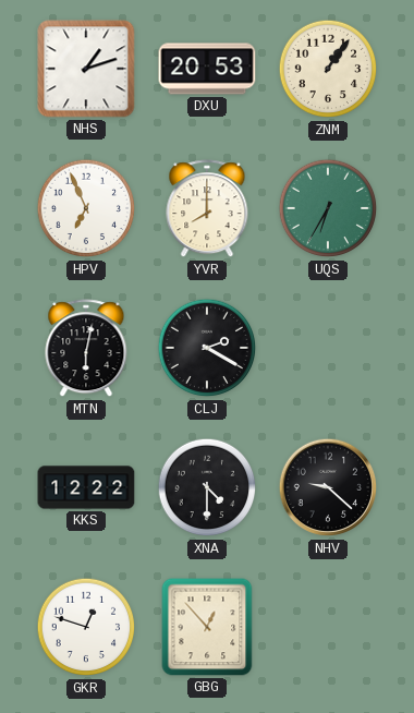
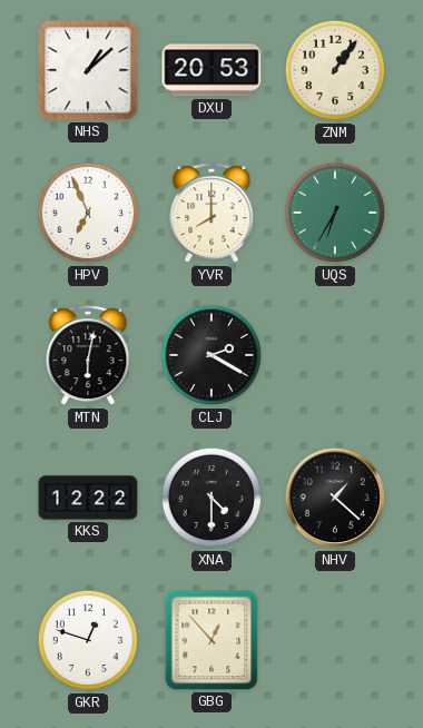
NHS: 1:12 -> 1:08
NHV: 9:22 -> 1:22
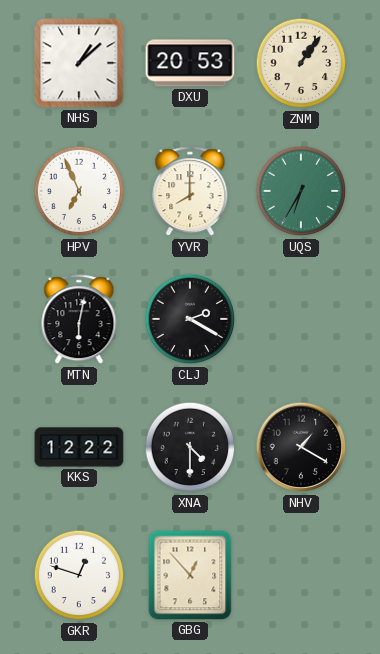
NHV: 1:22 -> 1:20
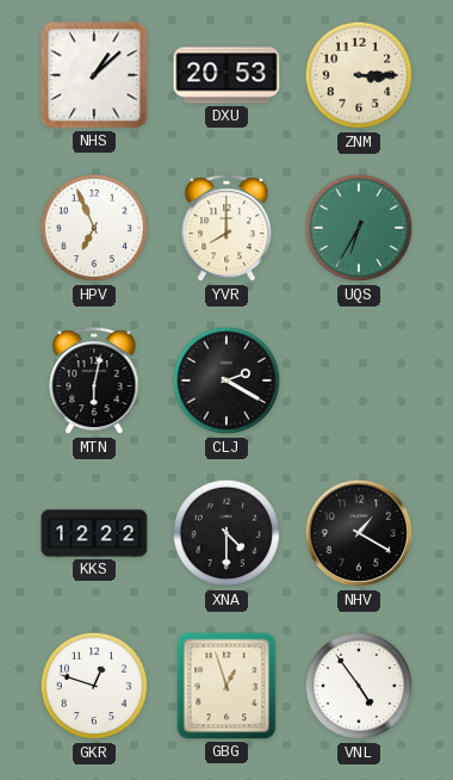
ZNM: 1:06 -> 3:15
GBG: 12:53 -> 12:57
VNL: none -> 4:54
